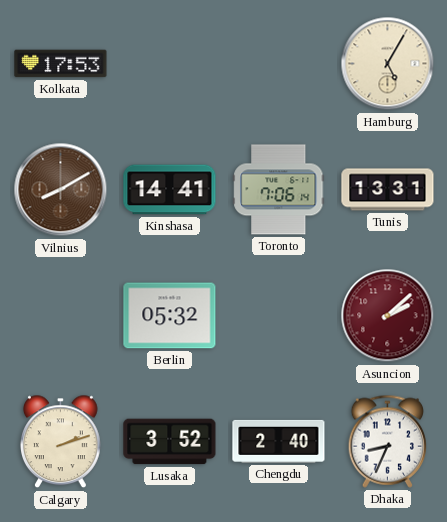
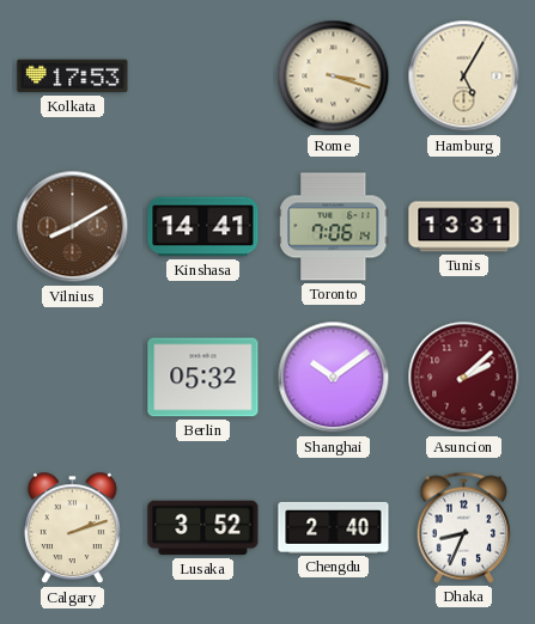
Rome: none -> 3:18
Shanghai: none -> 10:09
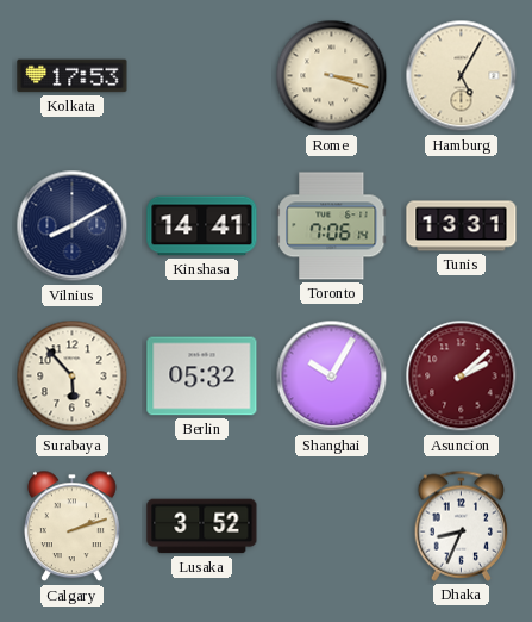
Vilnius dial: brown -> navy
Surabaya: none -> 5:53
Shanghai: 10:09 -> 10:05
Chengdu: 2:40 -> none
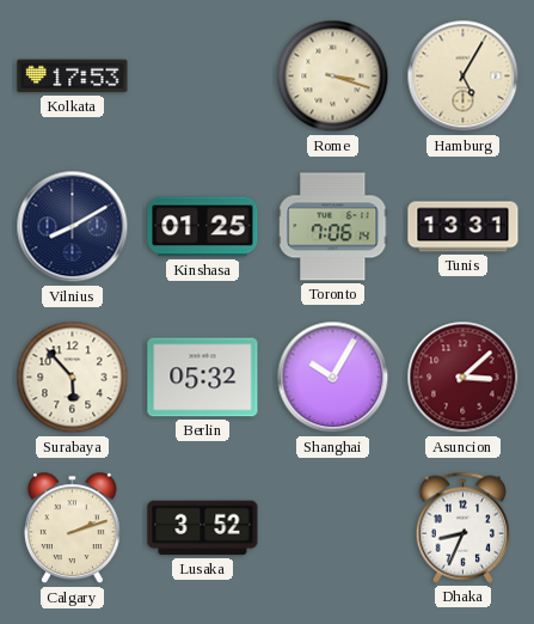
Kinshasa: 14:41 -> 01:25
Asuncion: 2:08 -> 3:08
